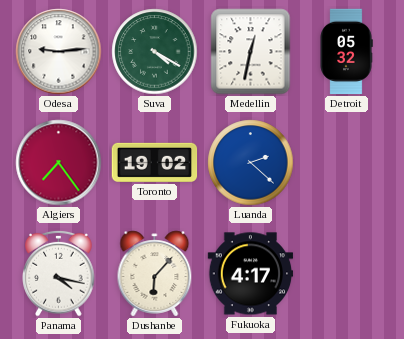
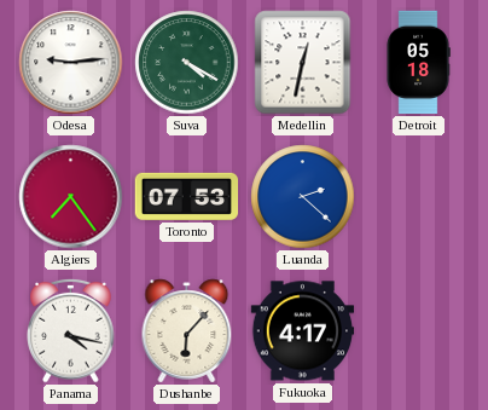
Detroit: 05:32 -> 05:18
Toronto: 19:02 -> 07:53
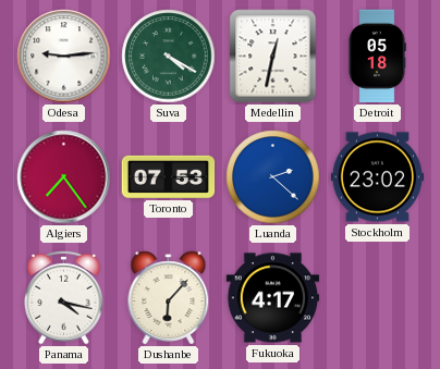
Stockholm: none -> 23:02
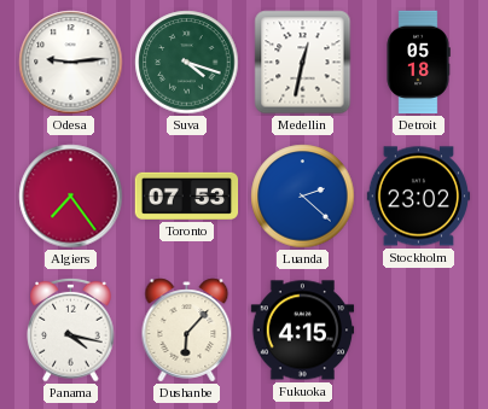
Suva: 4:20 -> 4:18
Fukuoka: 4:17 -> 4:15
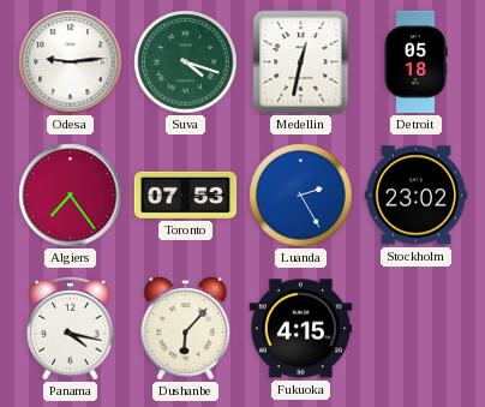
Luanda: 2:22 -> 2:25
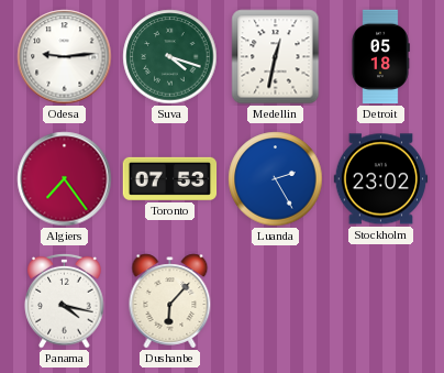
Fukuoka: 4:15 -> none
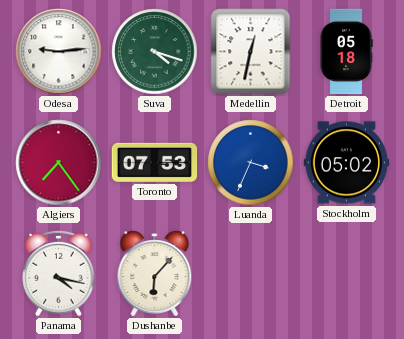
Luanda: 2:25 -> 3:34
Stockholm: 23:02 -> 05:02
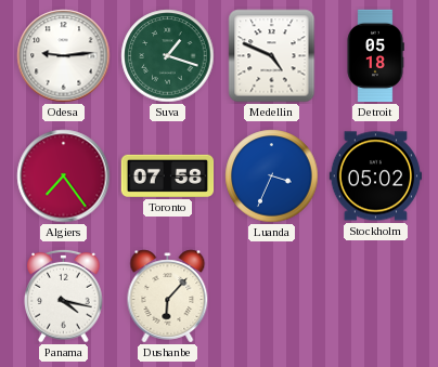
Suva: 4:18 -> 1:18
Medellin: 12:32 -> 4:49
Toronto: 07:53 -> 07:58
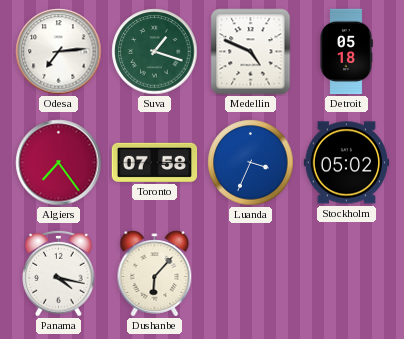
Odesa: 9:14 -> 7:14
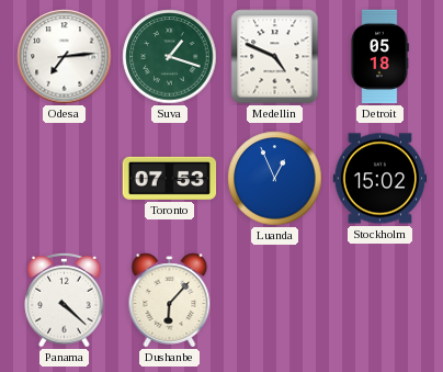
Algiers: 7:24 -> none
Toronto: 07:58 -> 07:53
Luanda: 3:34 -> 12:56
Stockholm: 05:02 -> 15:02
Panama: 4:17 -> 4:22
